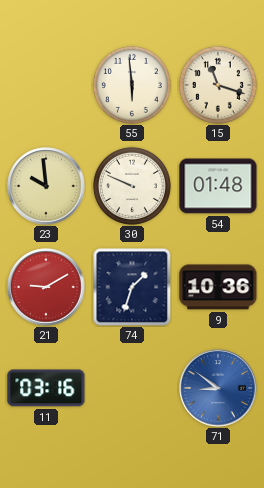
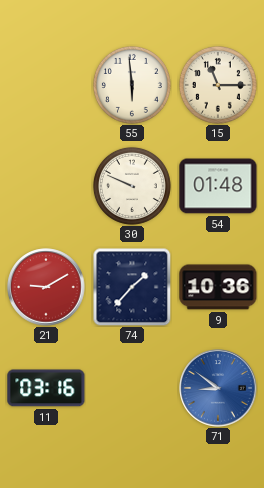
15: 11:18 -> 11:15
23: 9:59 -> none
74: 1:33 -> 1:37
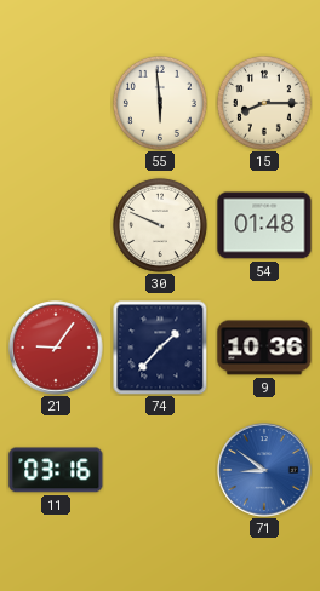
15: 11:15 -> 8:15
21: 9:10 -> 9:06
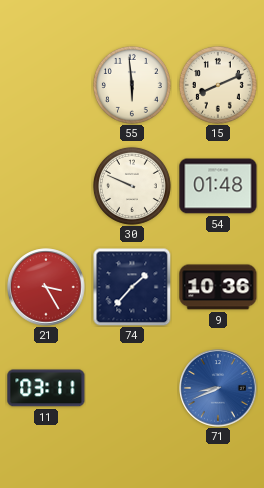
15: 8:15 -> 8:11
21: 9:06 -> 3:25
11: 03:16 -> 03:11
71: 8:51 -> 8:41
